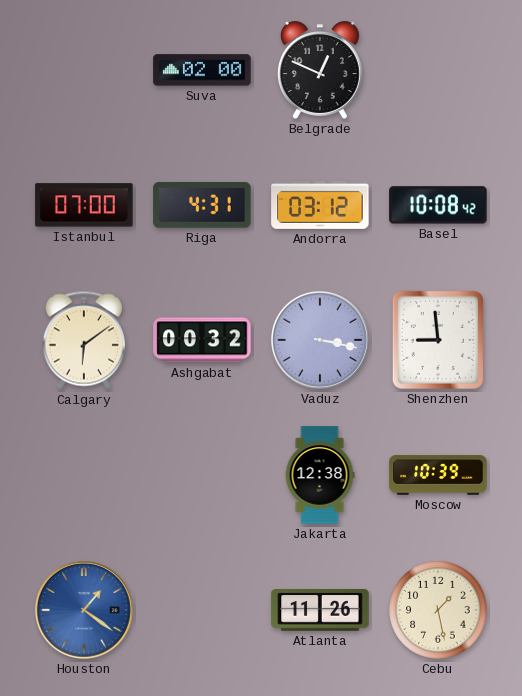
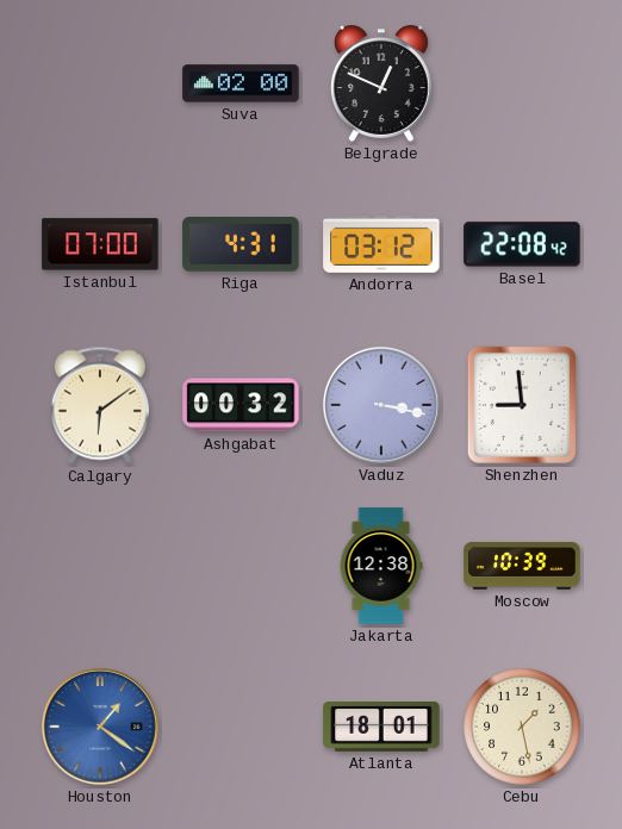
Basel: 10:08 -> 22:08
Atlanta: 11:26 -> 18:01
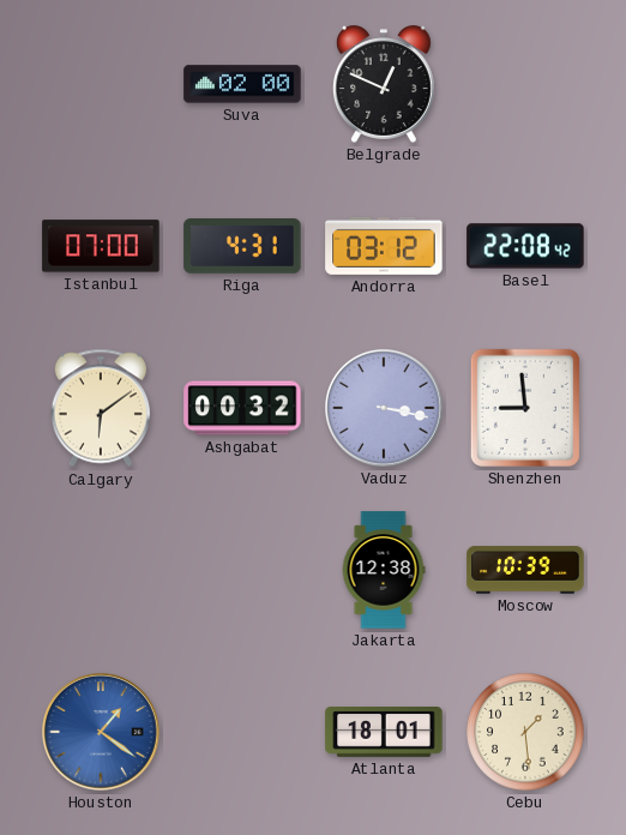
Cebu: 1:28 -> 1:29
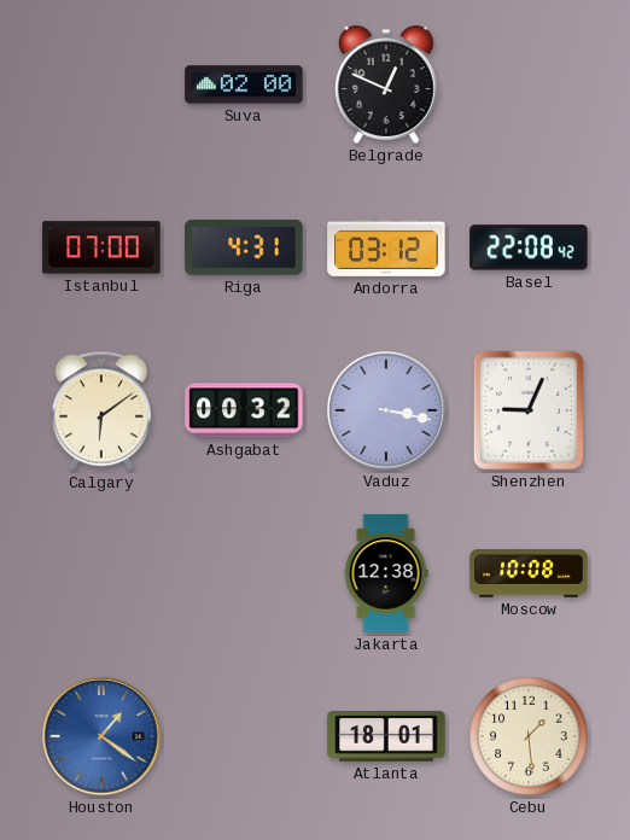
Shenzhen: 8:59 -> 9:04
Moscow: 10:39 -> 10:08
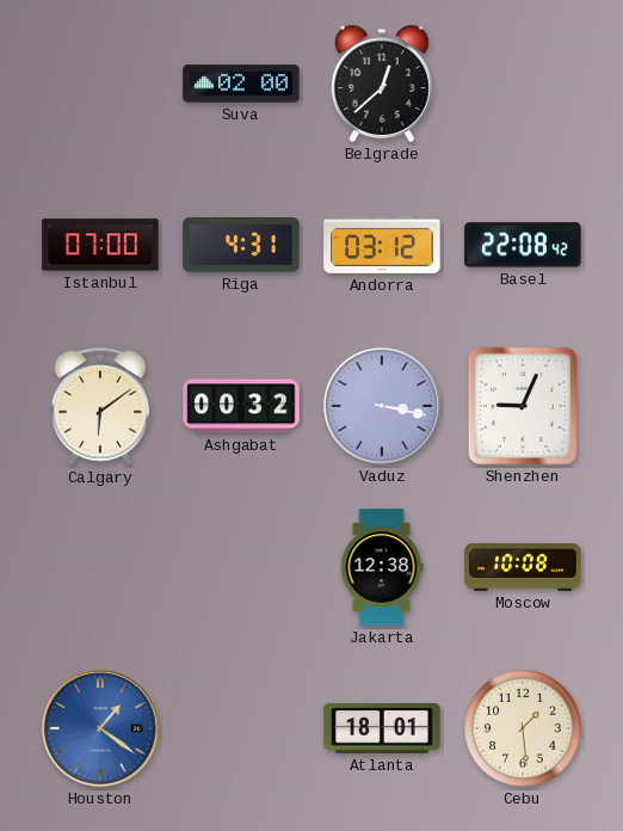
Belgrade: 12:49 -> 12:38
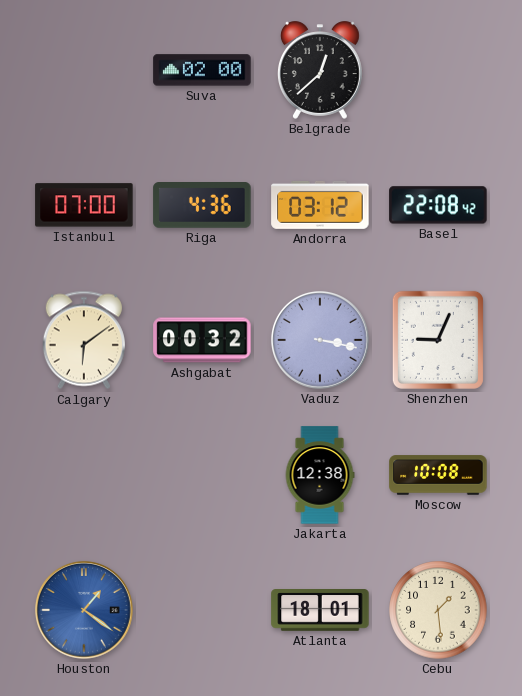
Riga: 4:31 -> 4:36
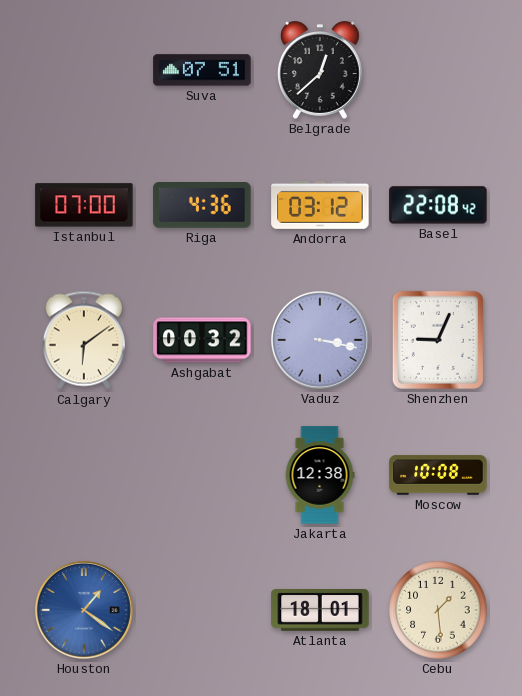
Suva: 02:00 -> 07:51
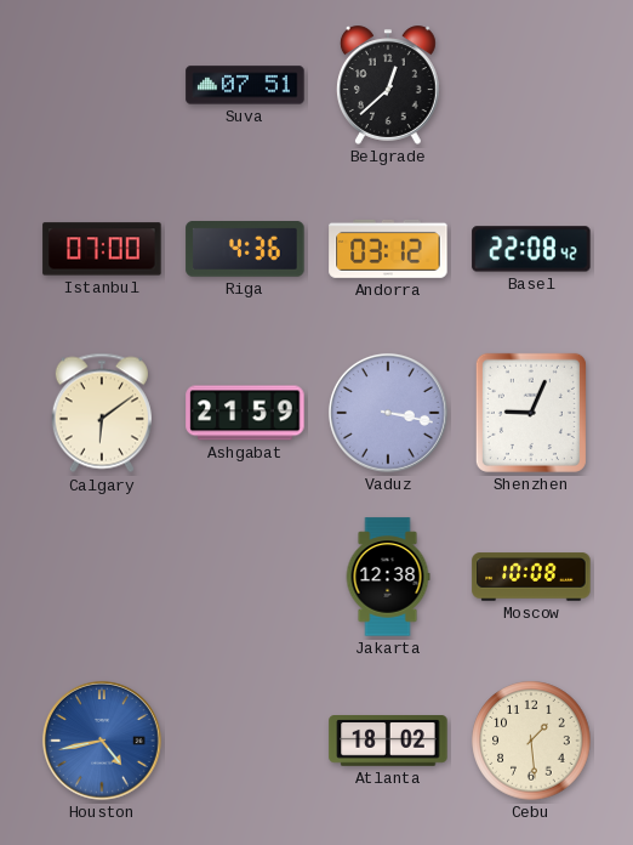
Ashgabat: 00:32 -> 21:59
Houston: 1:21 -> 4:43
Atlanta: 18:01 -> 18:02
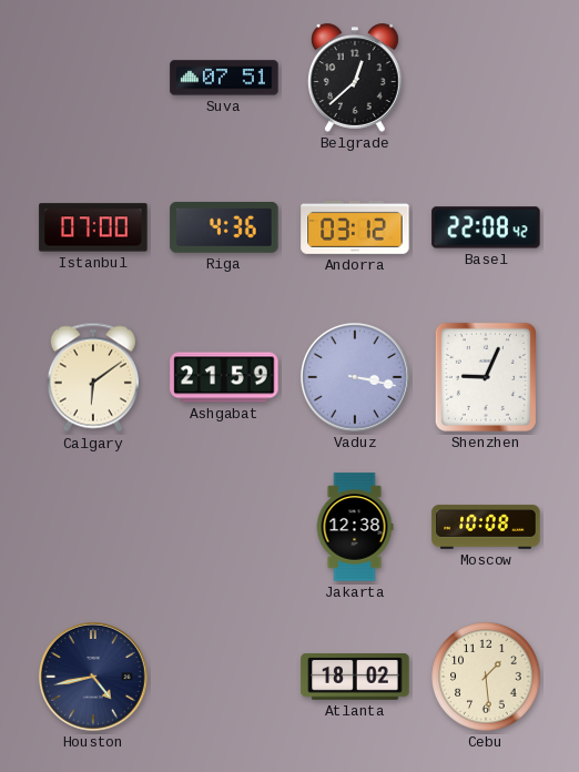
Houston dial: blue -> navy
